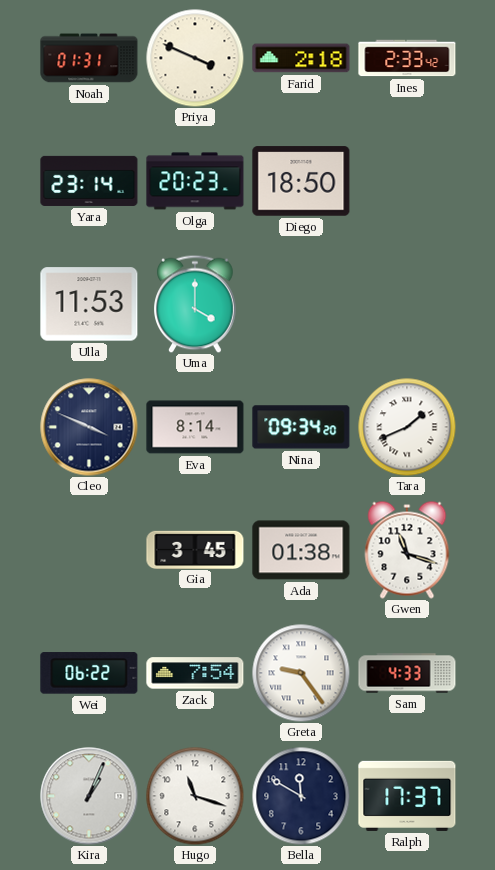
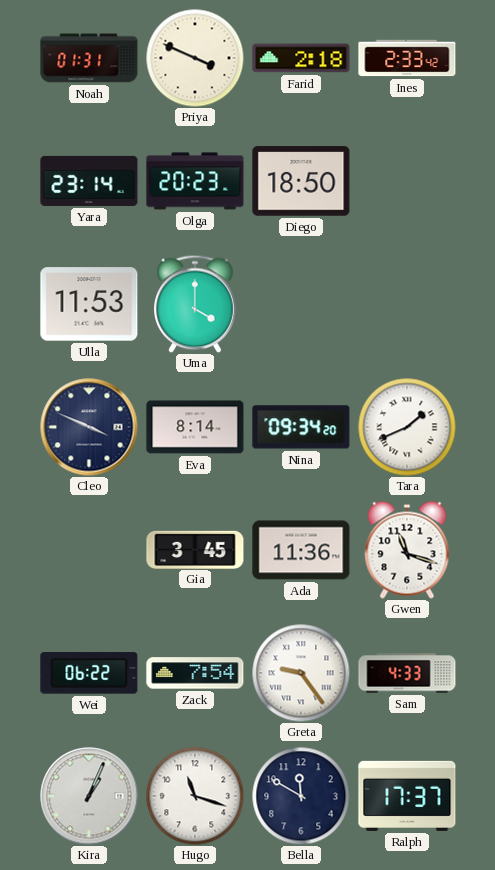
Ada: 01:38 -> 11:36
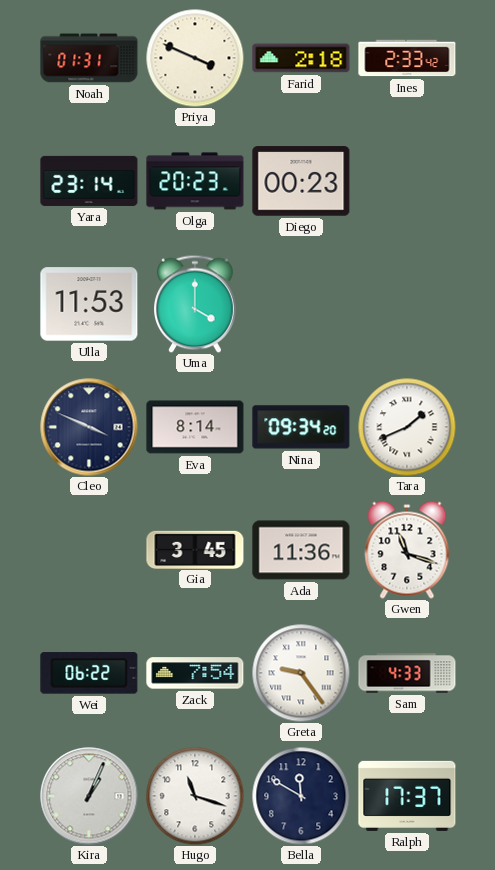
Diego: 18:50 -> 00:23
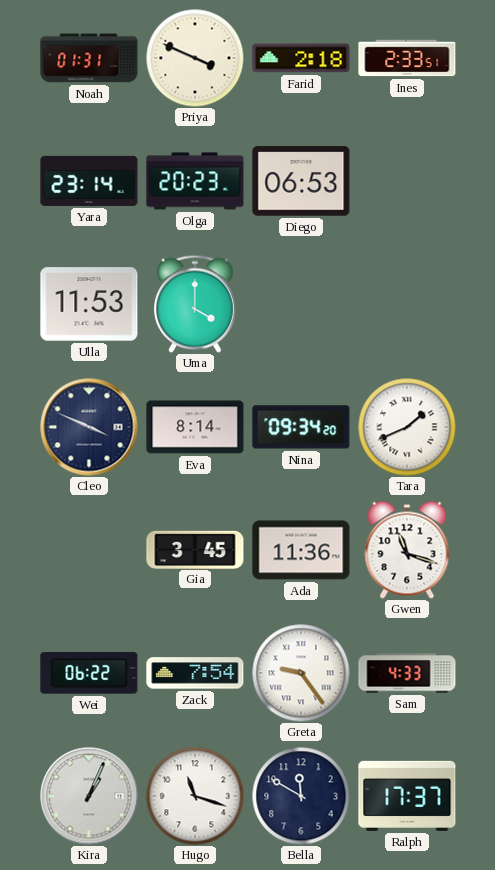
Ines: 2:33:42 -> 2:33:51
Diego: 00:23 -> 06:53
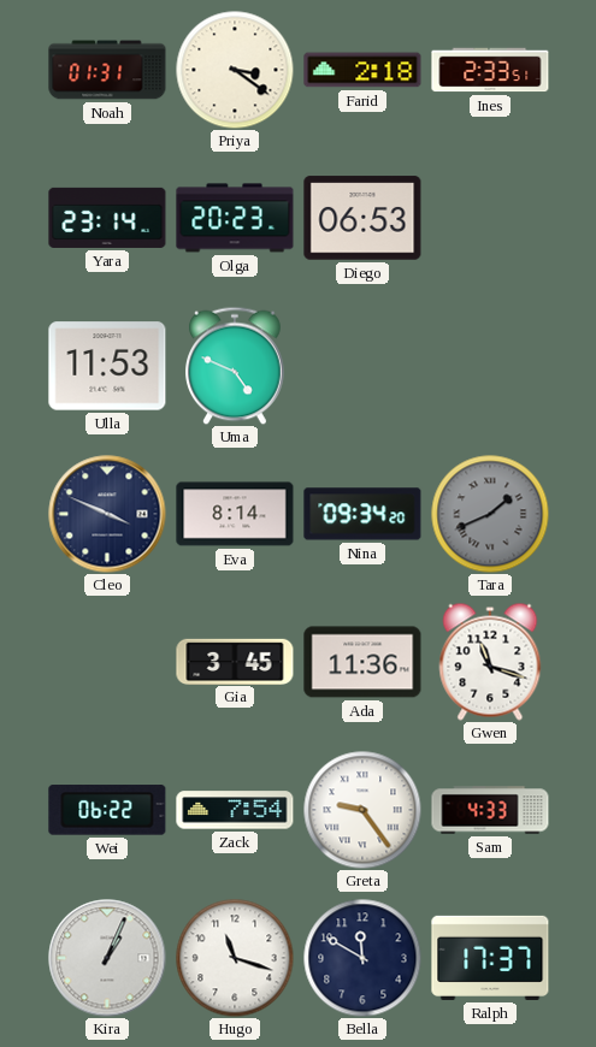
Priya: 3:49 -> 3:21
Uma: 4:00 -> 4:49
Tara dial: white -> grey
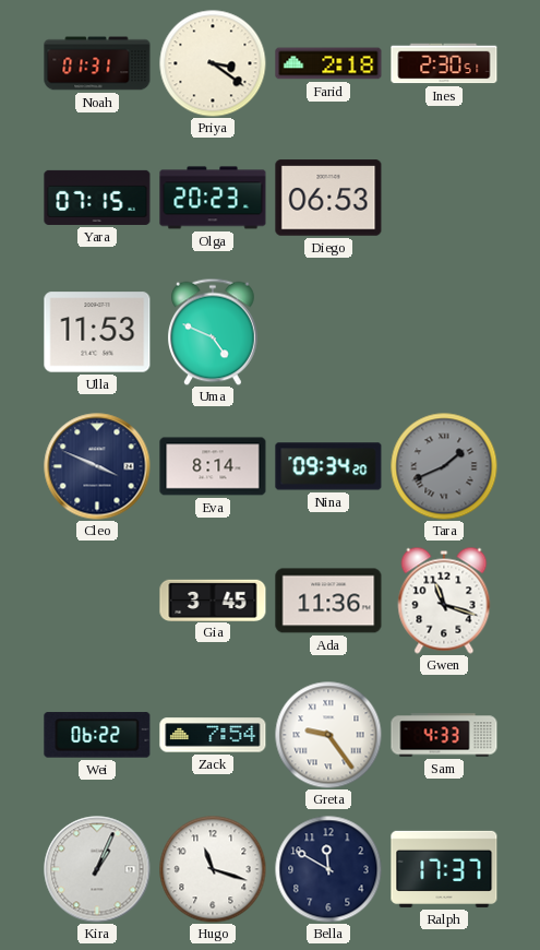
Ines: 2:33 -> 2:30
Yara: 23:14 -> 07:15
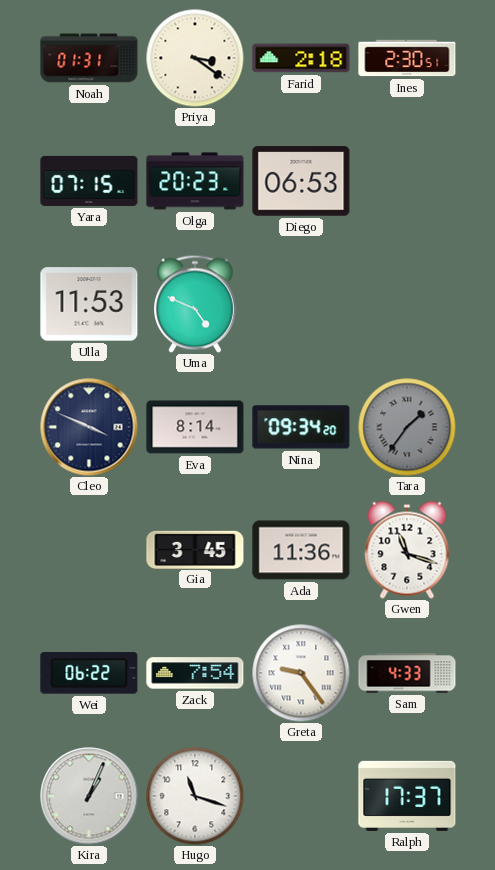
Tara: 1:41 -> 1:36
Bella: 11:50 -> none
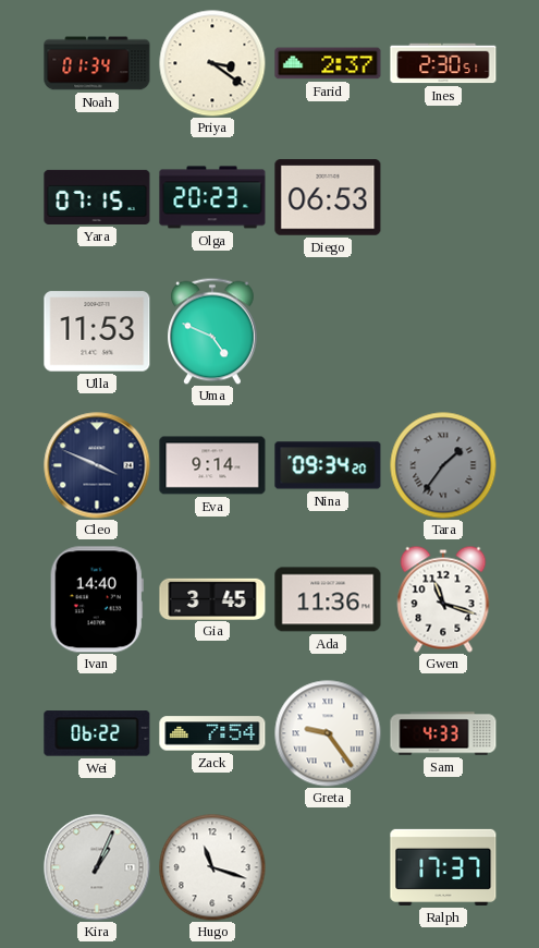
Noah: 01:31 -> 01:34
Farid: 2:18 -> 2:37
Eva: 8:14 -> 9:14
Ivan: none -> 14:40
